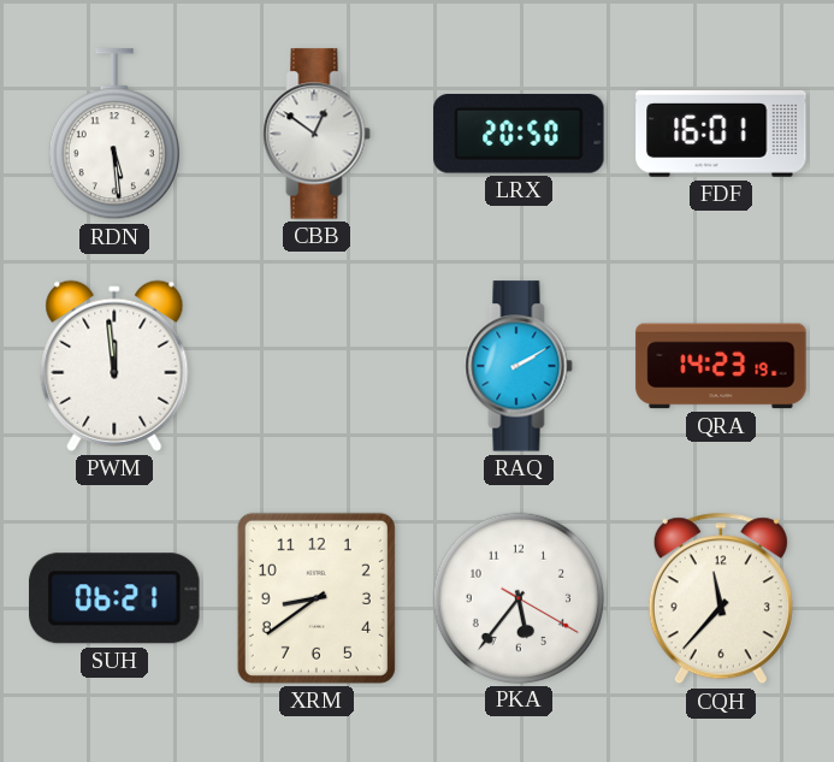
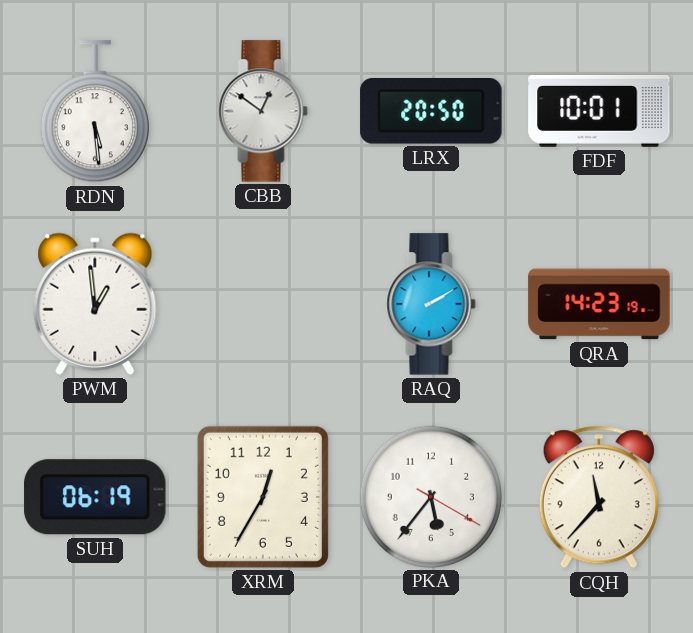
FDF: 16:01 -> 10:01
PWM: 11:59 -> 12:59
SUH: 06:21 -> 06:19
XRM: 8:39 -> 12:35
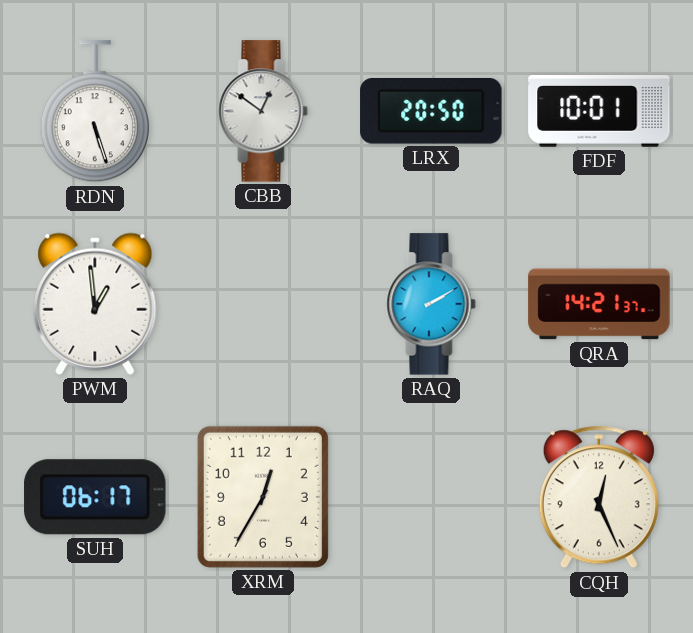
RDN: 5:29 -> 5:27
QRA: 14:23 -> 14:21
SUH: 06:19 -> 06:17
PKA: 5:36 -> none
CQH: 11:37 -> 12:26
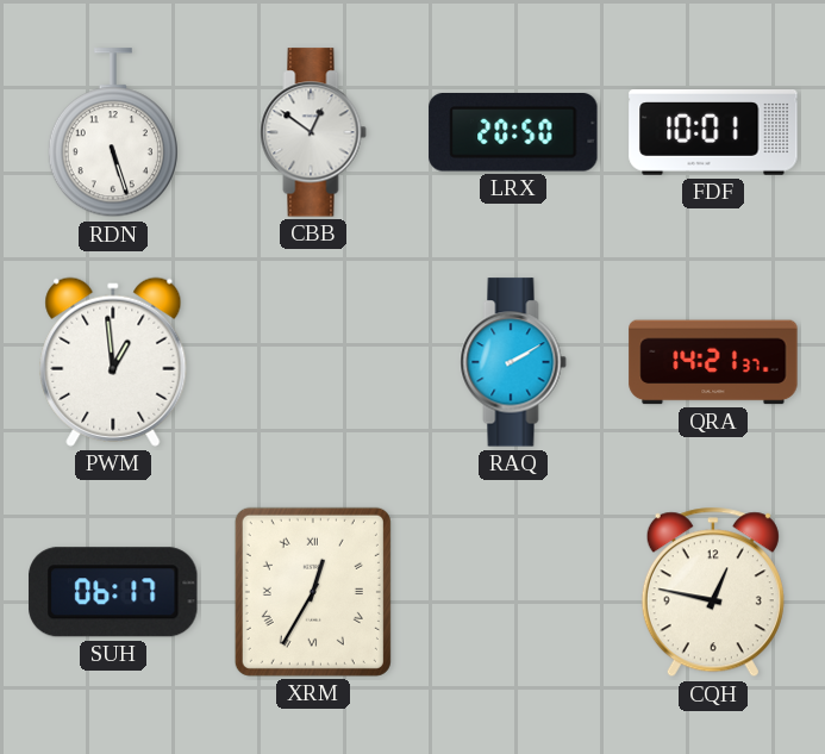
XRM numerals: Arabic -> Roman
CQH: 12:26 -> 12:47
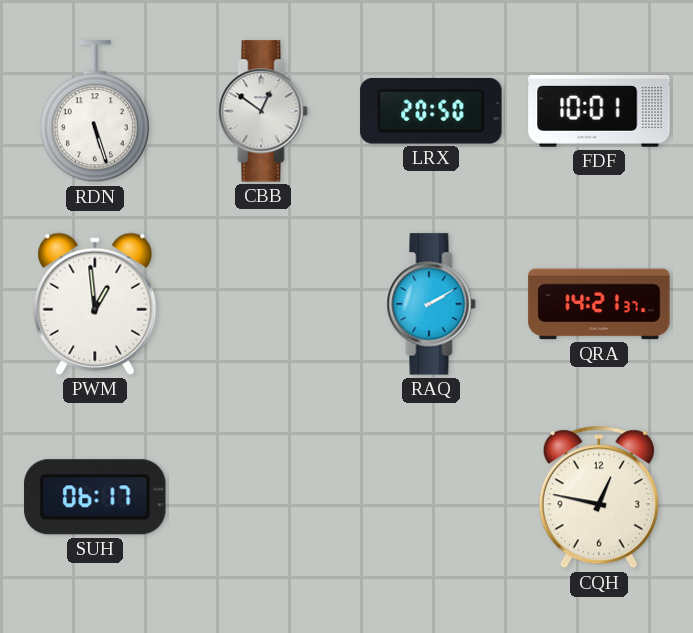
XRM: 12:35 -> none
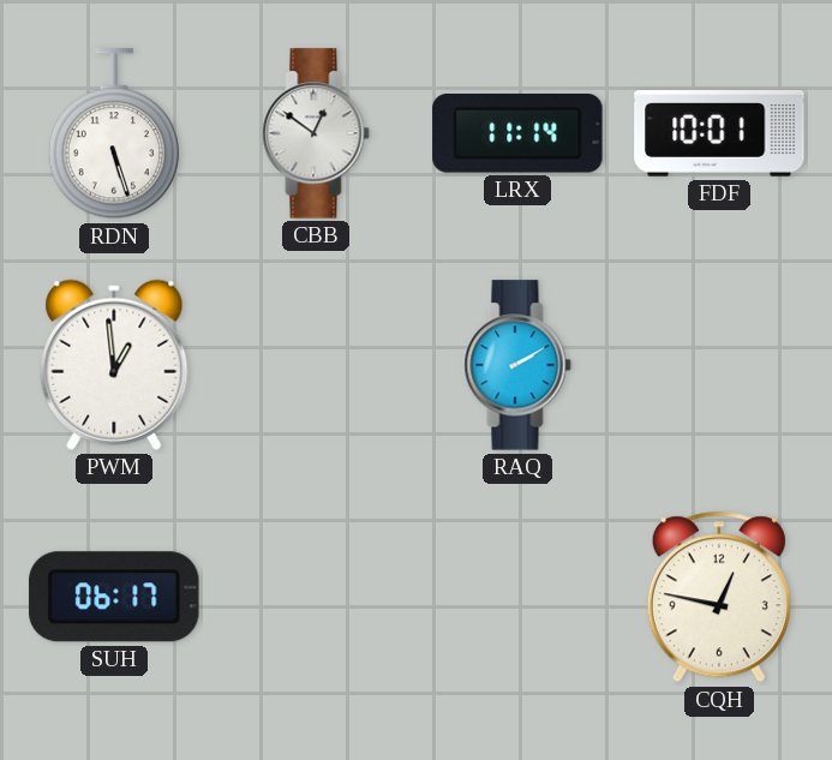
LRX: 20:50 -> 11:14
QRA: 14:21 -> none
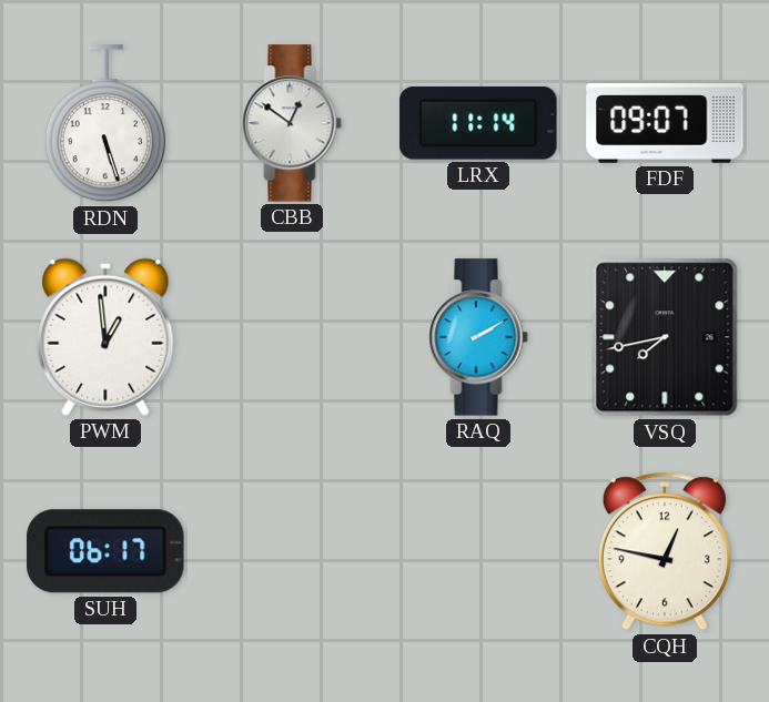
FDF: 10:01 -> 09:07
VSQ: none -> 7:43
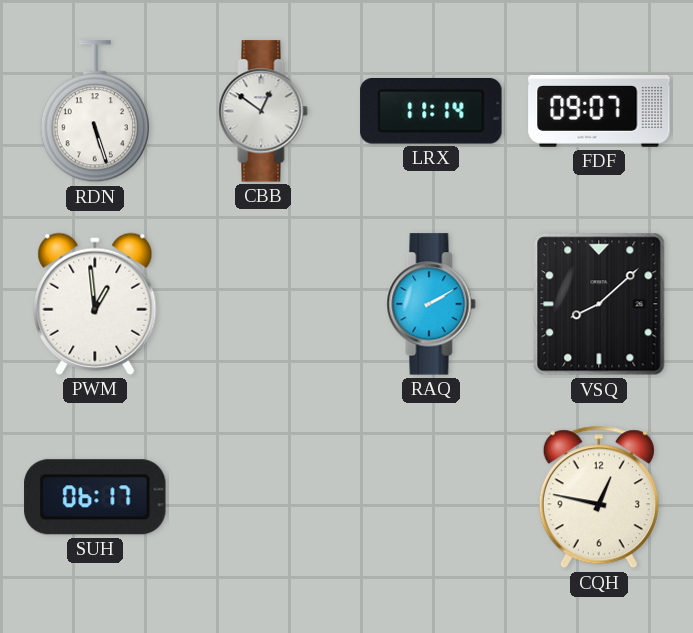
VSQ: 7:43 -> 8:08
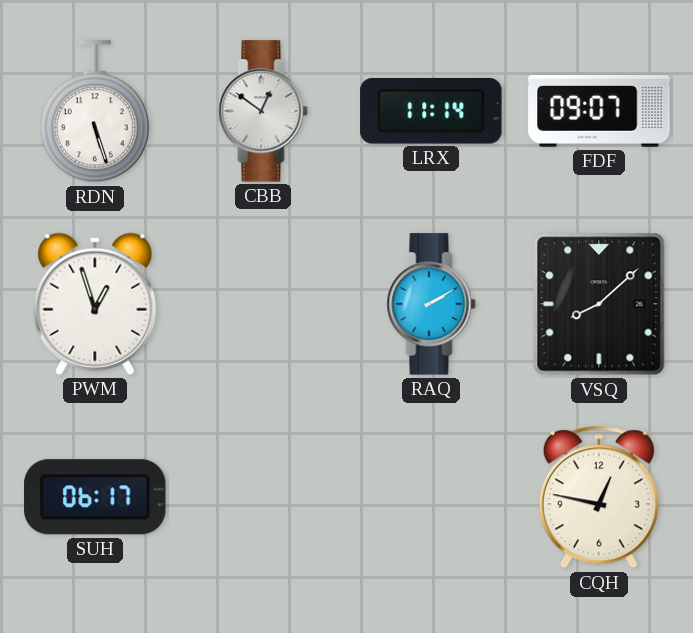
PWM: 12:59 -> 12:57
